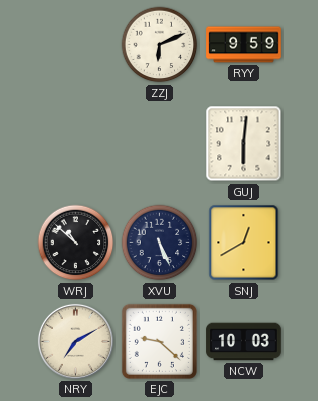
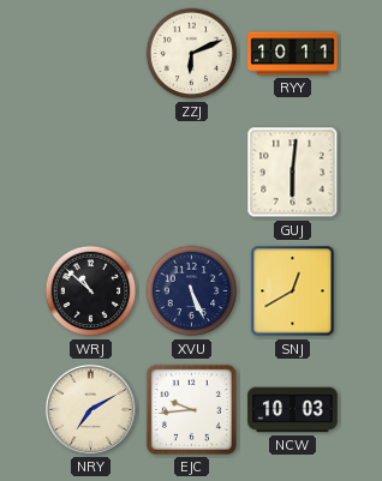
RYY: 9:59 -> 10:11
EJC: 9:22 -> 9:44
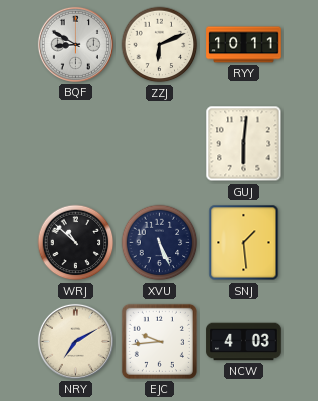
BQF: none -> 8:50
SNJ: 12:40 -> 1:29
NCW: 10:03 -> 4:03
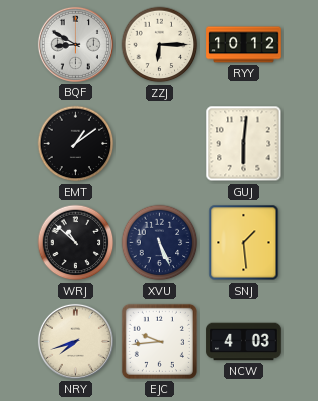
ZZJ: 6:11 -> 6:15
RYY: 10:11 -> 10:12
EMT: none -> 1:09
NRY: 7:10 -> 7:42
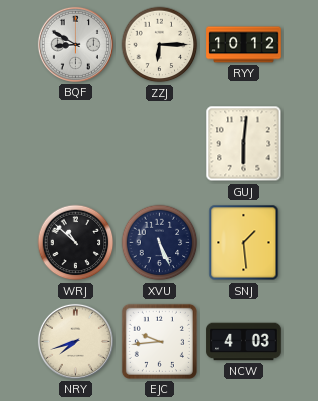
EMT: 1:09 -> none
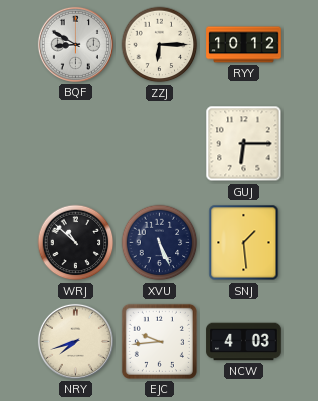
GUJ: 6:01 -> 6:15
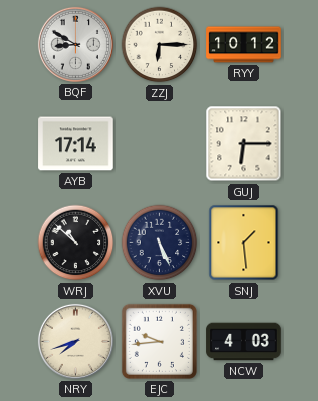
AYB: none -> 17:14
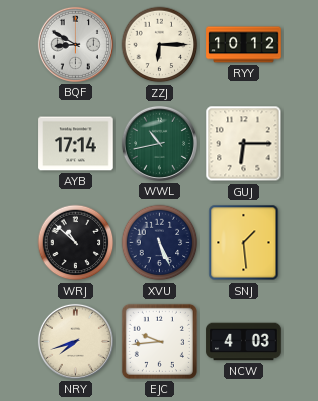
WWL: none -> 10:43
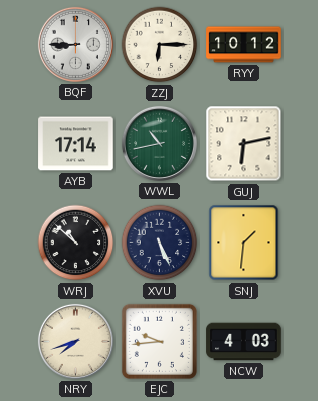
BQF: 8:50 -> 8:45
GUJ: 6:15 -> 6:13
SNJ: 1:29 -> 1:31
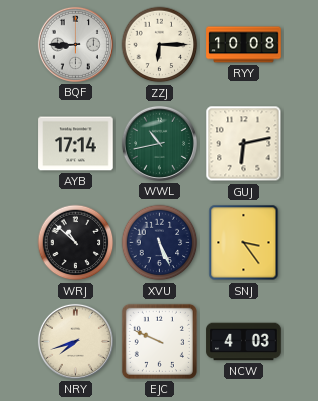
RYY: 10:12 -> 10:08
SNJ: 1:31 -> 3:24
EJC: 9:44 -> 9:49
